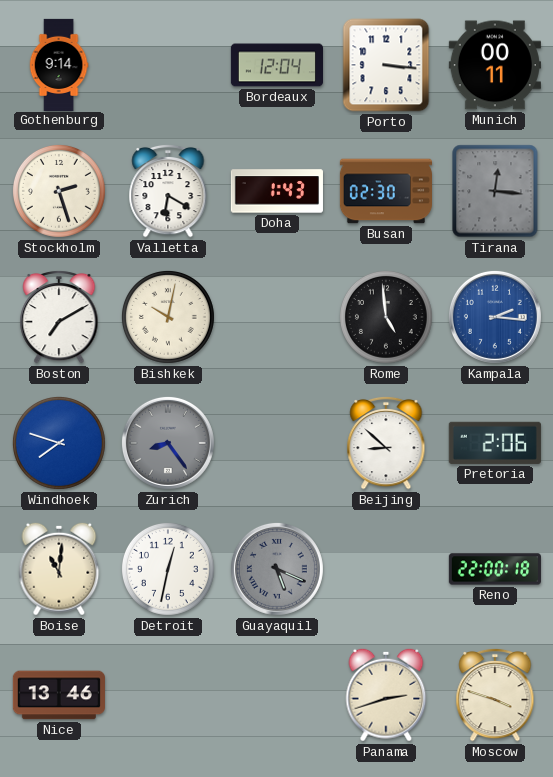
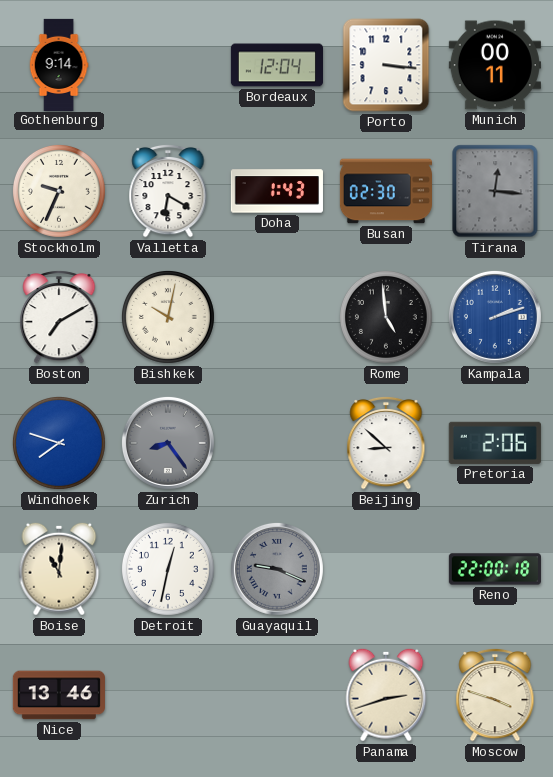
Stockholm: 2:27 -> 9:34
Kampala: 2:16 -> 2:12
Guayaquil: 5:19 -> 9:19
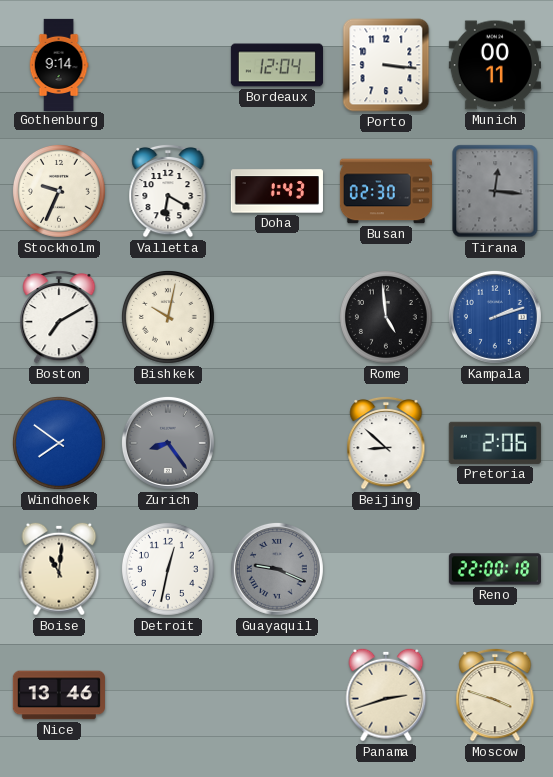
Windhoek: 7:48 -> 7:51
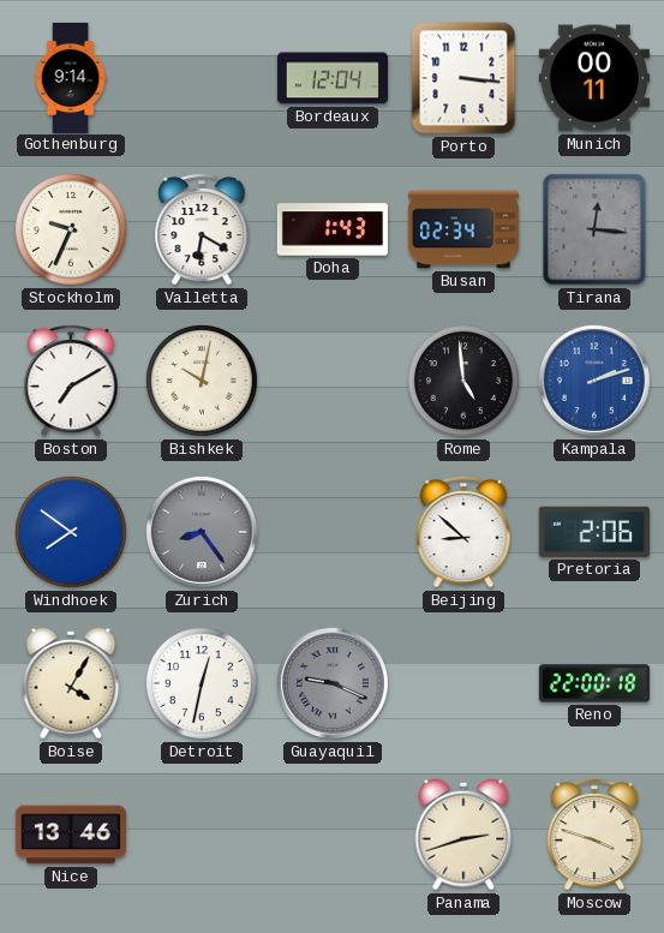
Busan: 02:30 -> 02:34
Boise: 11:01 -> 4:05
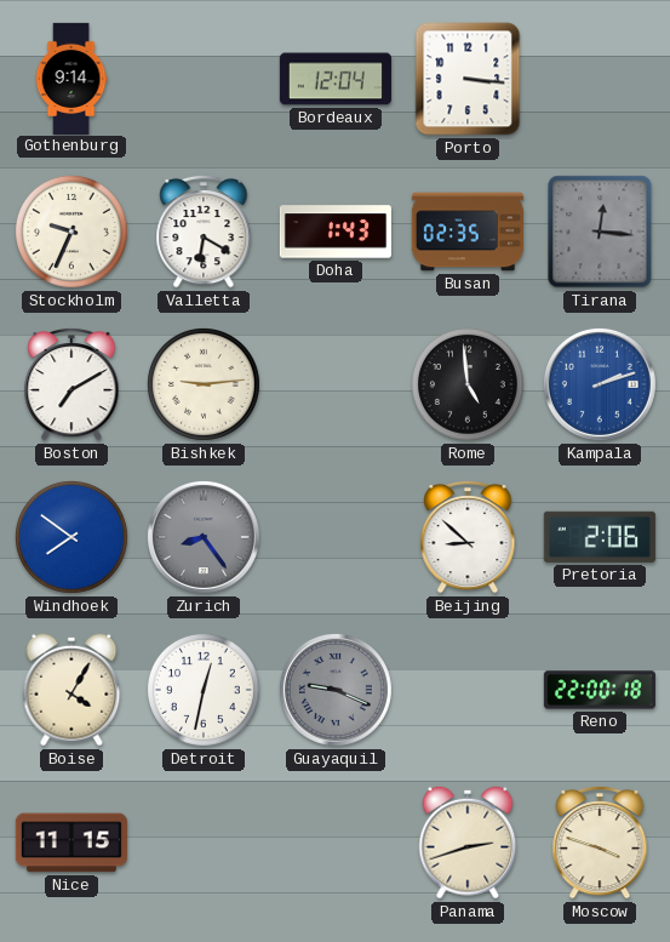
Munich: 00:11 -> none
Busan: 02:34 -> 02:35
Bishkek: 10:02 -> 9:14
Nice: 13:46 -> 11:15
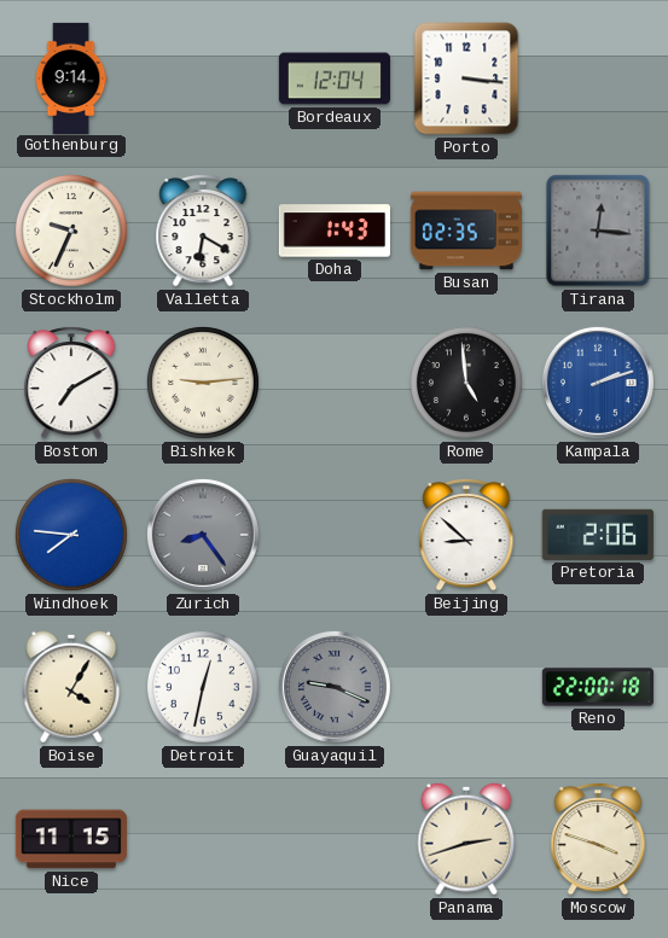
Windhoek: 7:51 -> 7:46
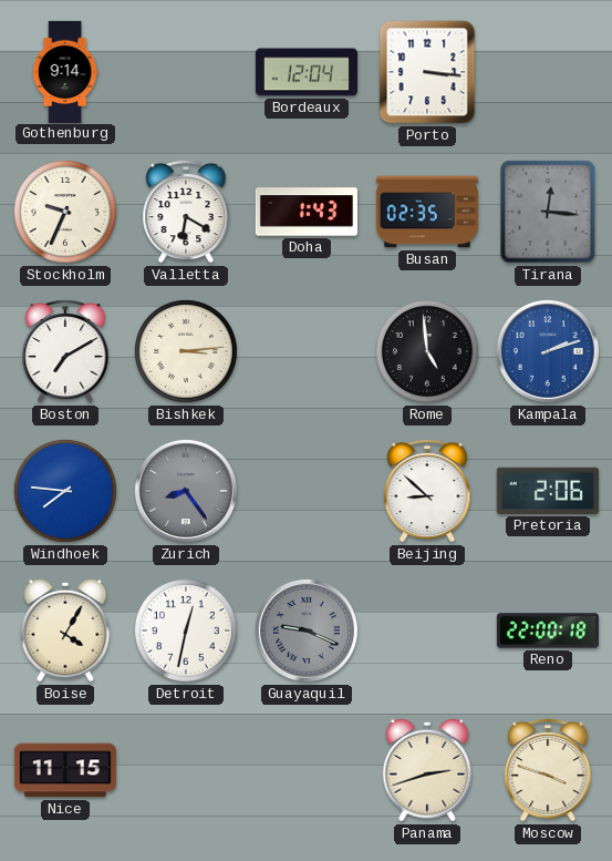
Bishkek: 9:14 -> 3:14
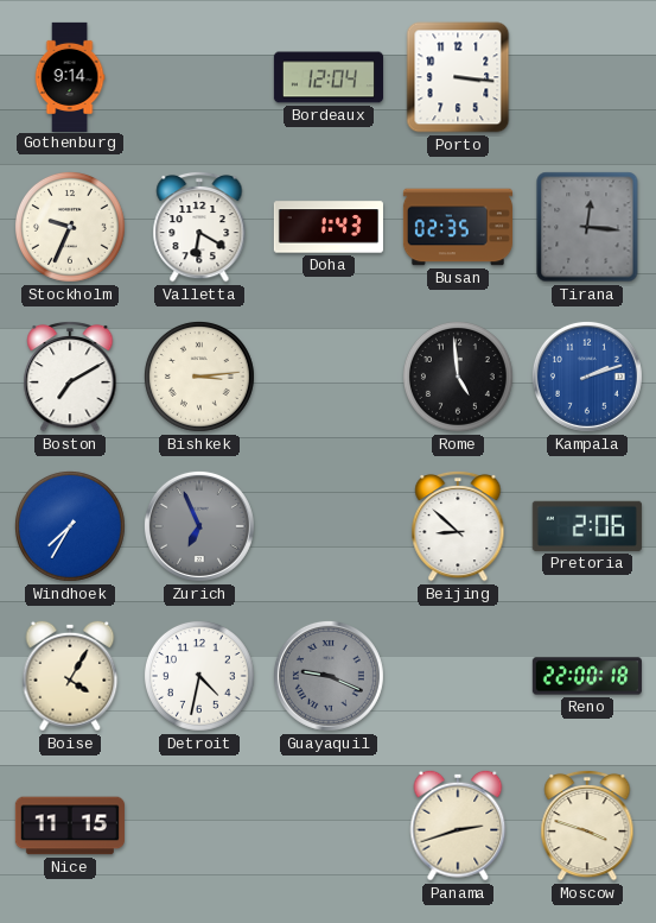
Windhoek: 7:46 -> 7:35
Zurich: 8:24 -> 6:56
Detroit: 12:32 -> 4:32
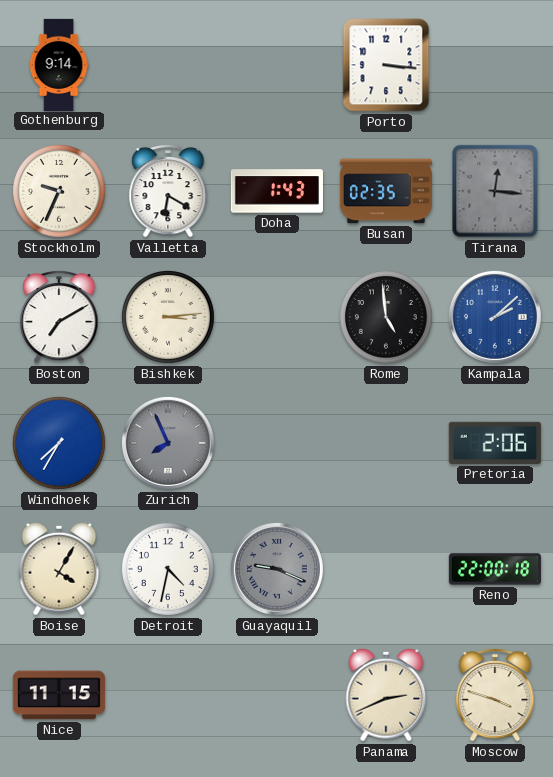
Bordeaux: 12:04 -> none
Kampala: 2:12 -> 2:08
Zurich: 6:56 -> 7:56
Beijing: 8:52 -> none
Panama: 2:42 -> 2:41
